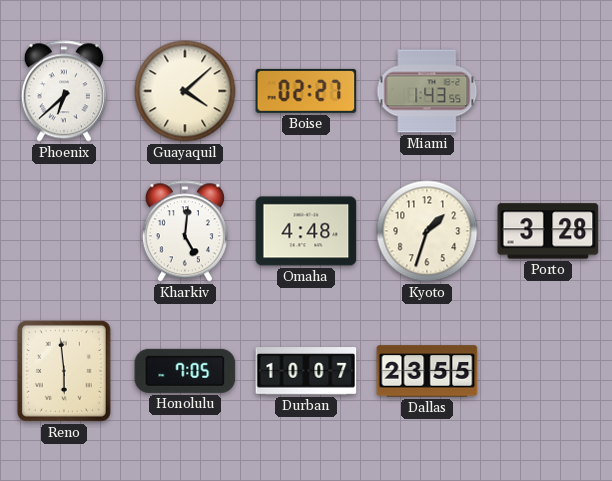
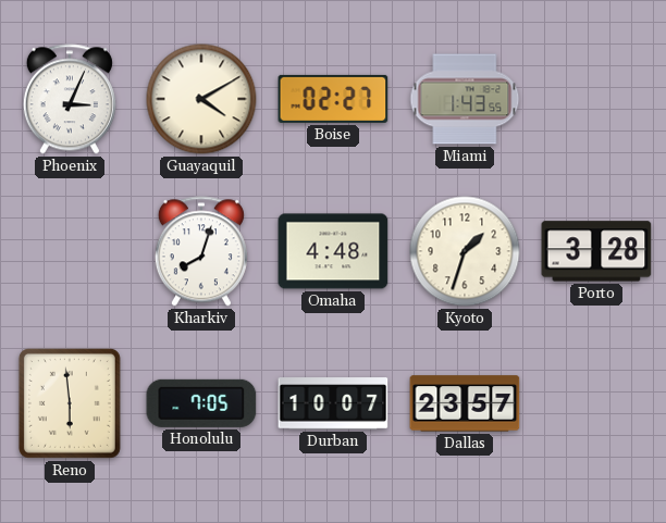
Phoenix: 6:38 -> 3:04
Guayaquil: 4:08 -> 4:10
Kharkiv: 5:01 -> 8:03
Dallas: 23:55 -> 23:57
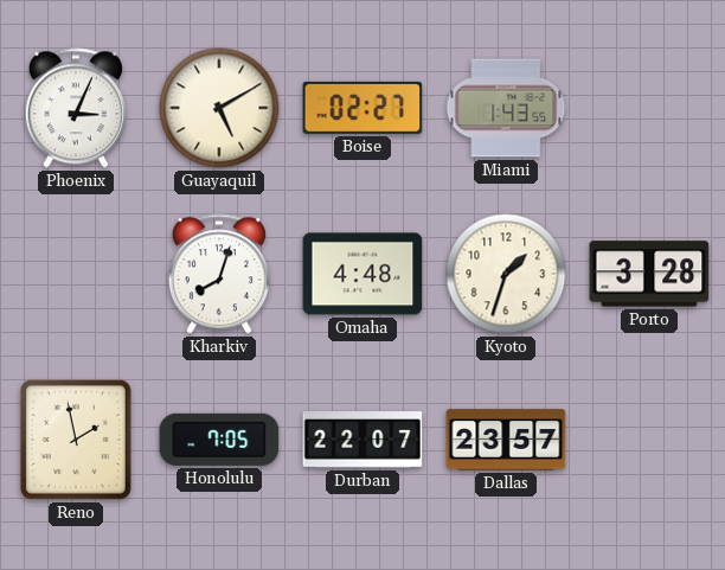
Guayaquil: 4:10 -> 5:10
Reno: 5:59 -> 1:58
Durban: 10:07 -> 22:07
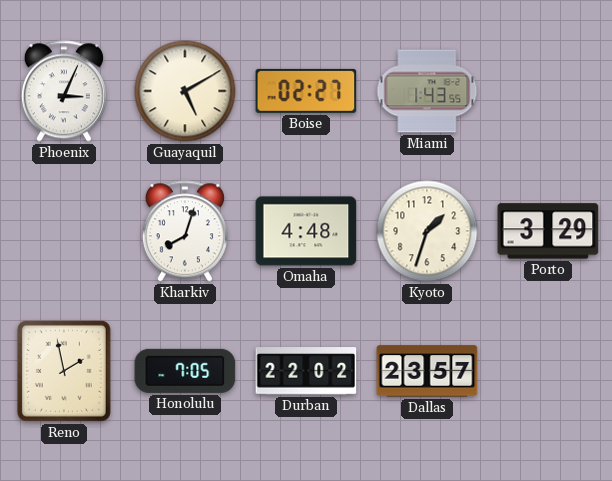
Porto: 3:28 -> 3:29
Durban: 22:07 -> 22:02
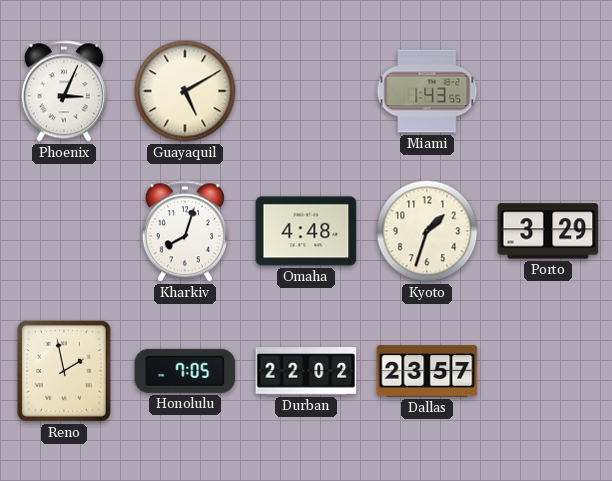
Boise: 02:27 -> none
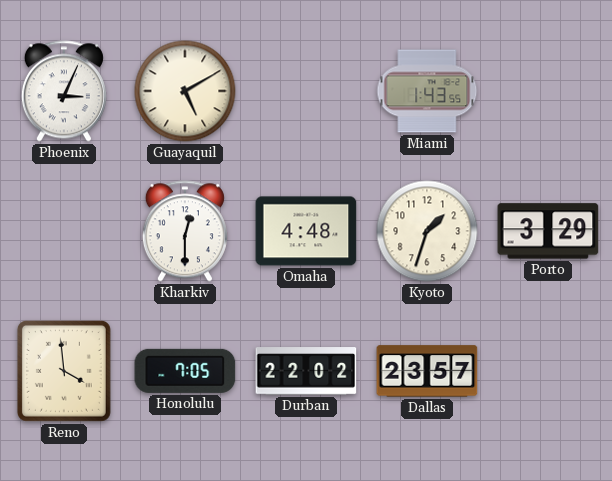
Kharkiv: 8:03 -> 12:30
Reno: 1:58 -> 3:59
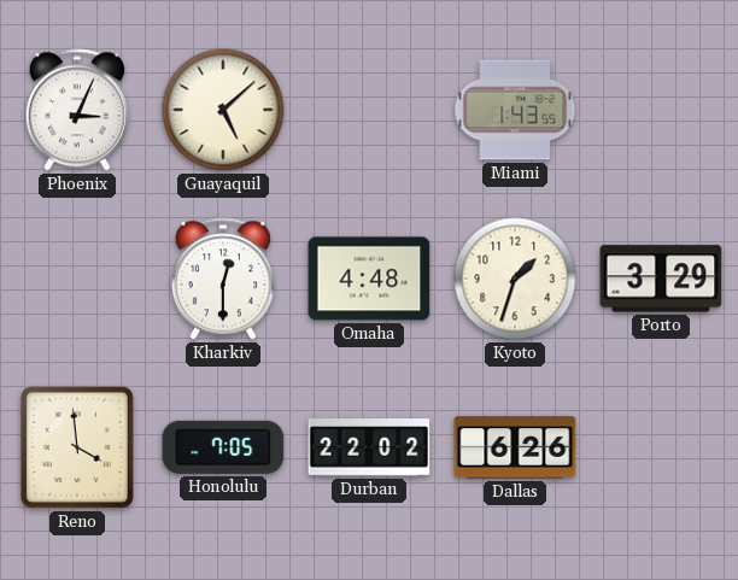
Guayaquil: 5:10 -> 5:08
Dallas: 23:57 -> 6:26
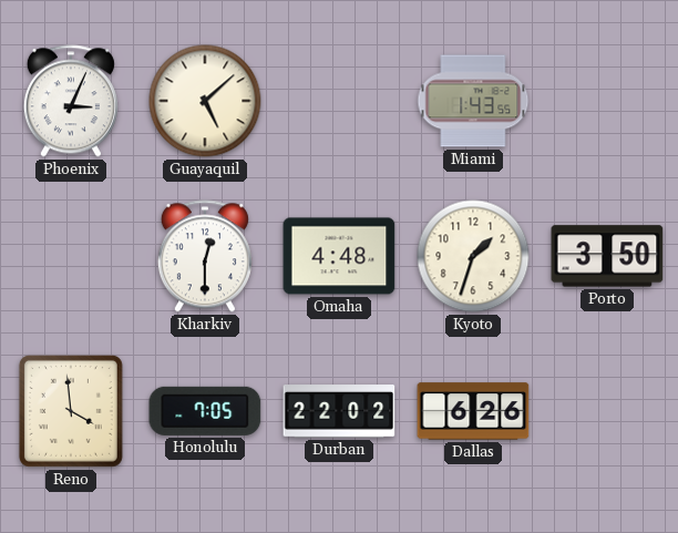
Porto: 3:29 -> 3:50
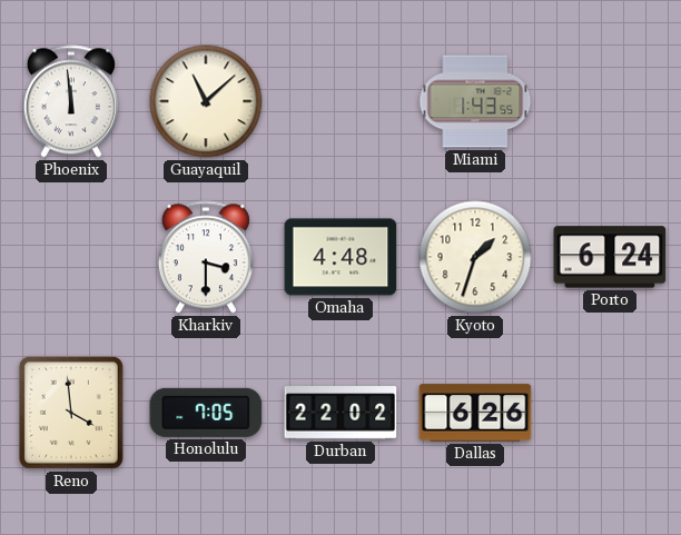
Phoenix: 3:04 -> 11:59
Guayaquil: 5:08 -> 11:08
Kharkiv: 12:30 -> 3:30
Porto: 3:50 -> 6:24
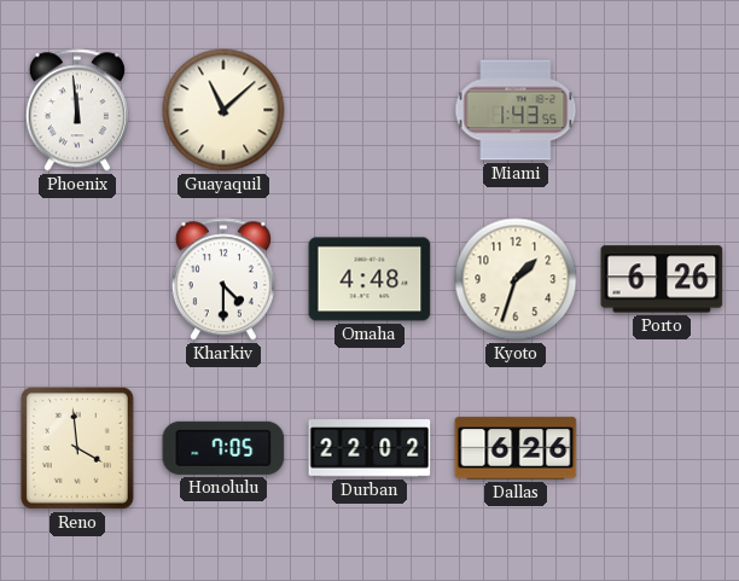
Kharkiv: 3:30 -> 4:30
Porto: 6:24 -> 6:26
